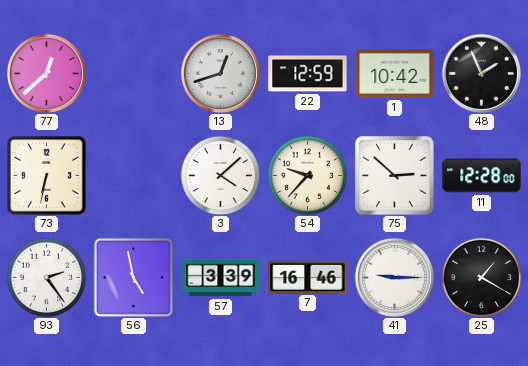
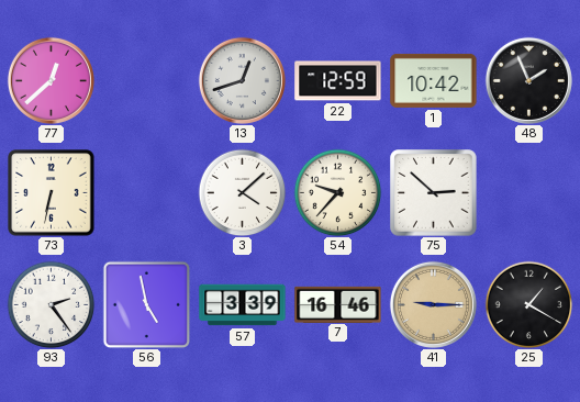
11: 12:28 -> none
41 dial: white -> champagne
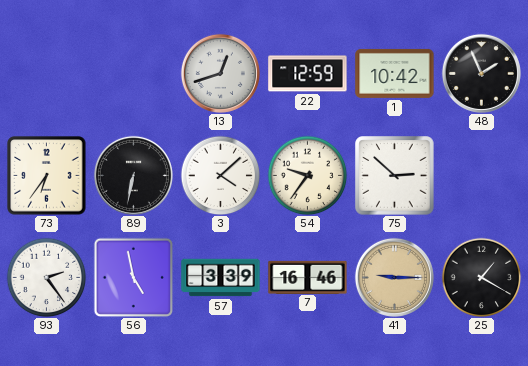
77: 12:38 -> none
73: 6:32 -> 6:36
89: none -> 6:32
54: 9:37 -> 9:36
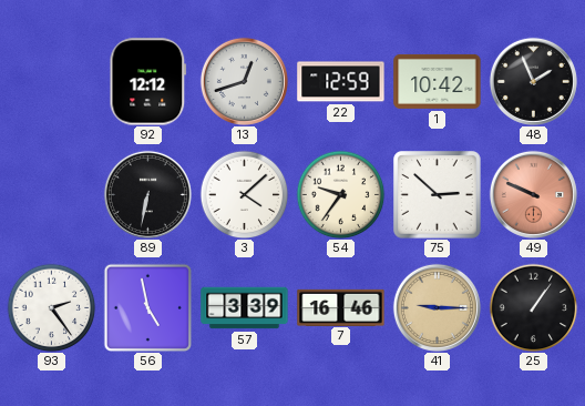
92: none -> 12:12
73: 6:36 -> none
49: none -> 9:49
25: 1:20 -> 1:06
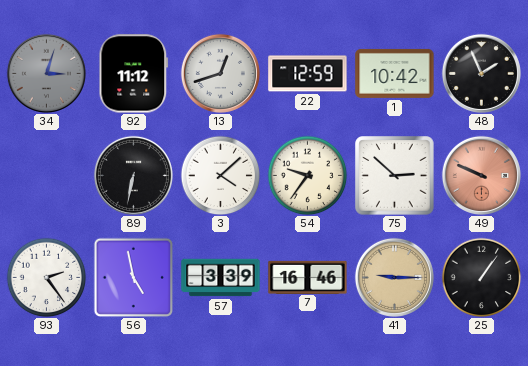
34: none -> 3:03
92: 12:12 -> 11:12
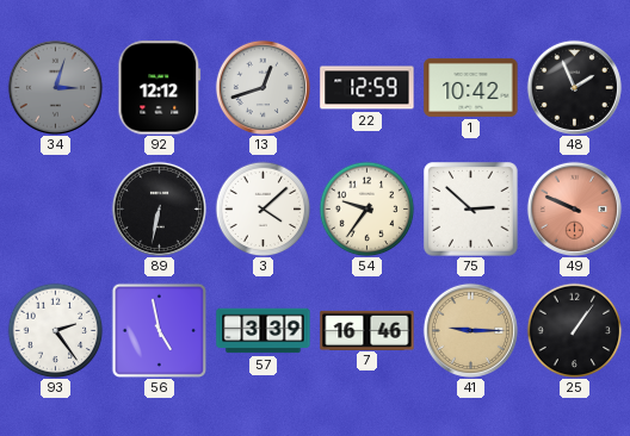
92: 11:12 -> 12:12
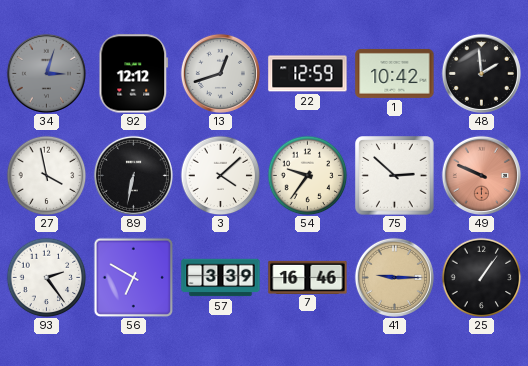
48: 1:56 -> 1:59
27: none -> 3:58
56: 4:58 -> 6:50
